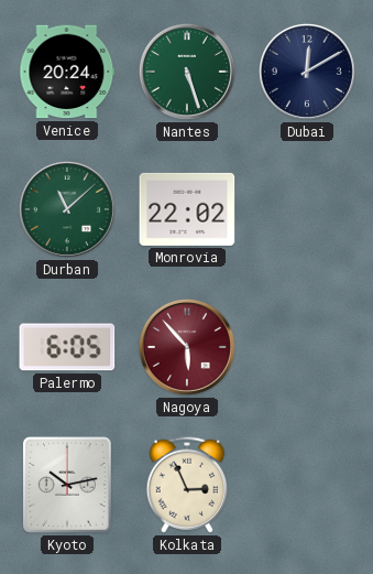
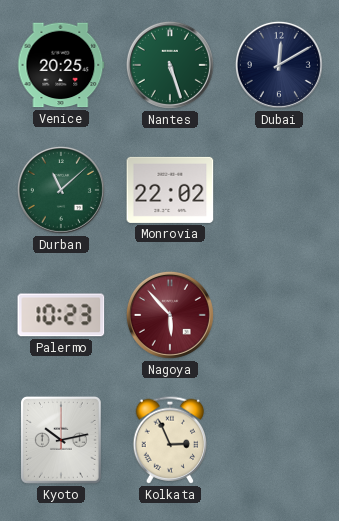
Venice: 20:24 -> 20:25
Palermo: 6:05 -> 10:23
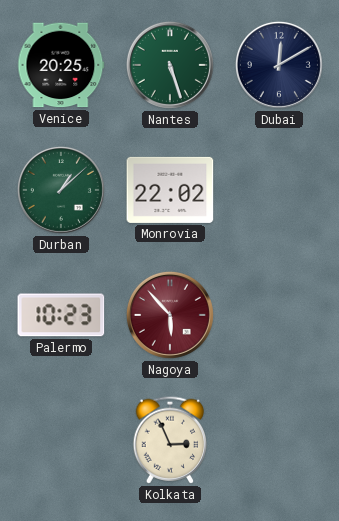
Durban: 11:08 -> 1:08
Kyoto: 10:13 -> none
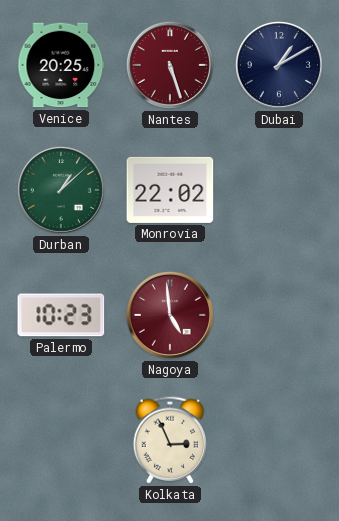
Nantes dial: green -> burgundy
Dubai: 12:10 -> 1:10
Nagoya: 5:53 -> 4:59
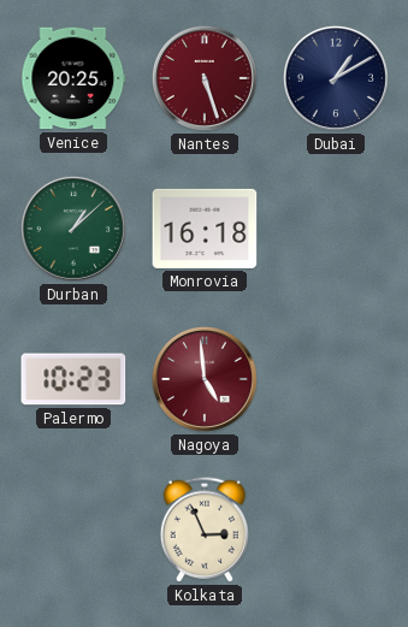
Monrovia: 22:02 -> 16:18
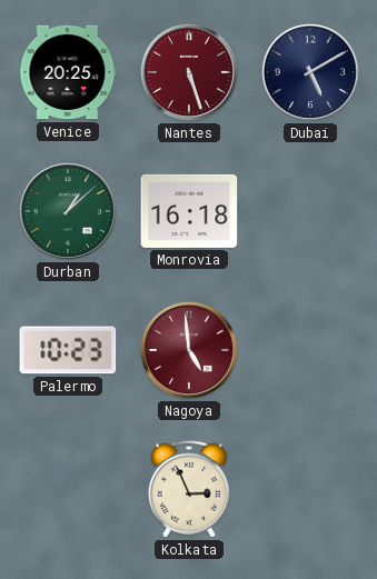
Dubai: 1:10 -> 5:10
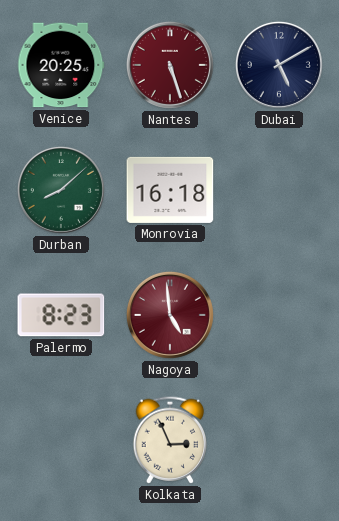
Durban: 1:08 -> 8:08
Palermo: 10:23 -> 8:23
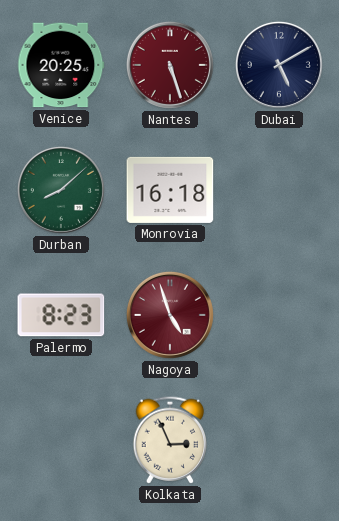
Nagoya: 4:59 -> 4:57
